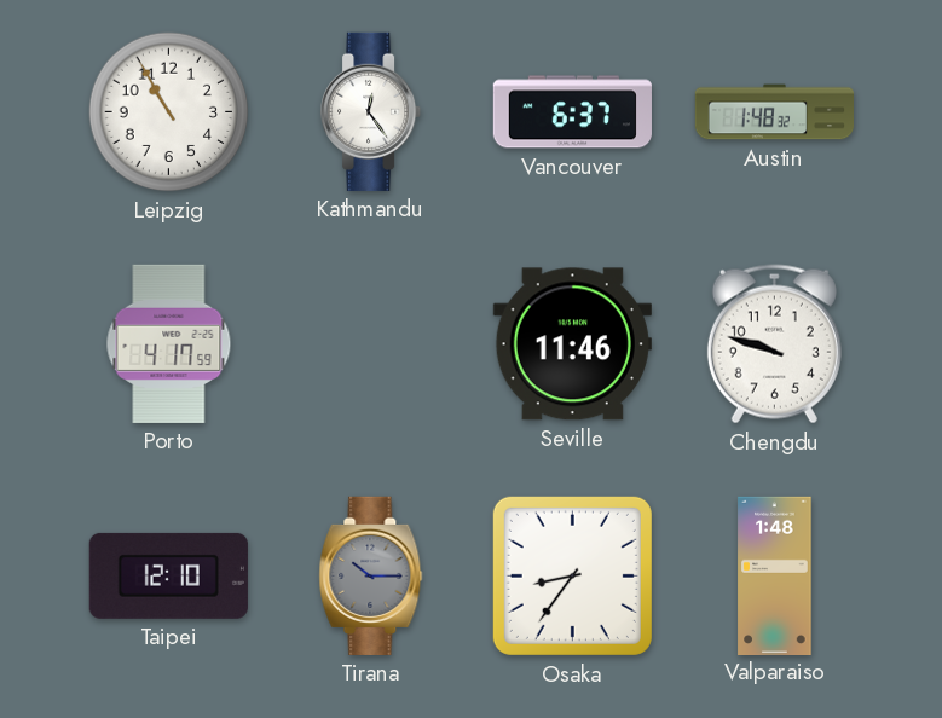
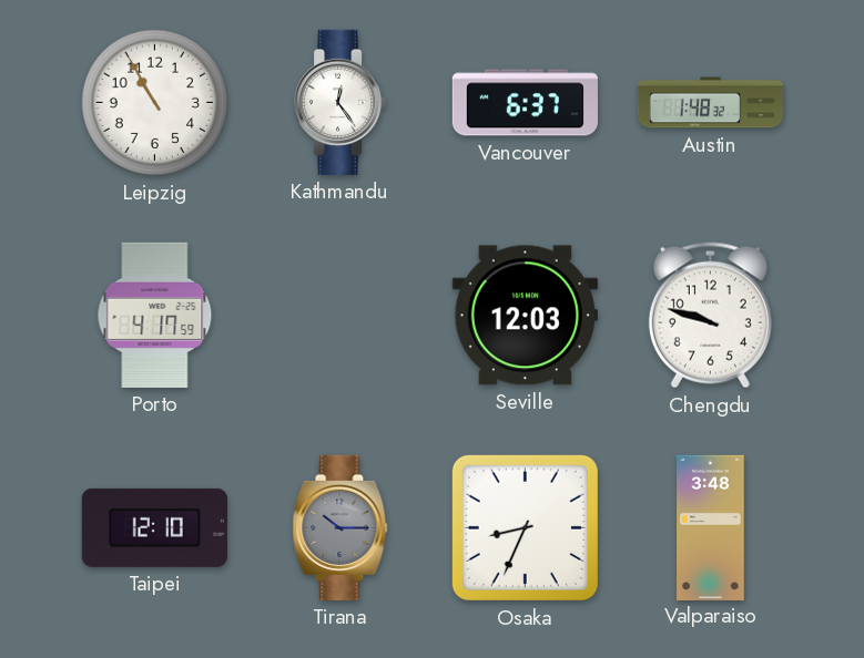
Seville: 11:46 -> 12:03
Osaka: 8:36 -> 8:34
Valparaiso: 1:48 -> 3:48
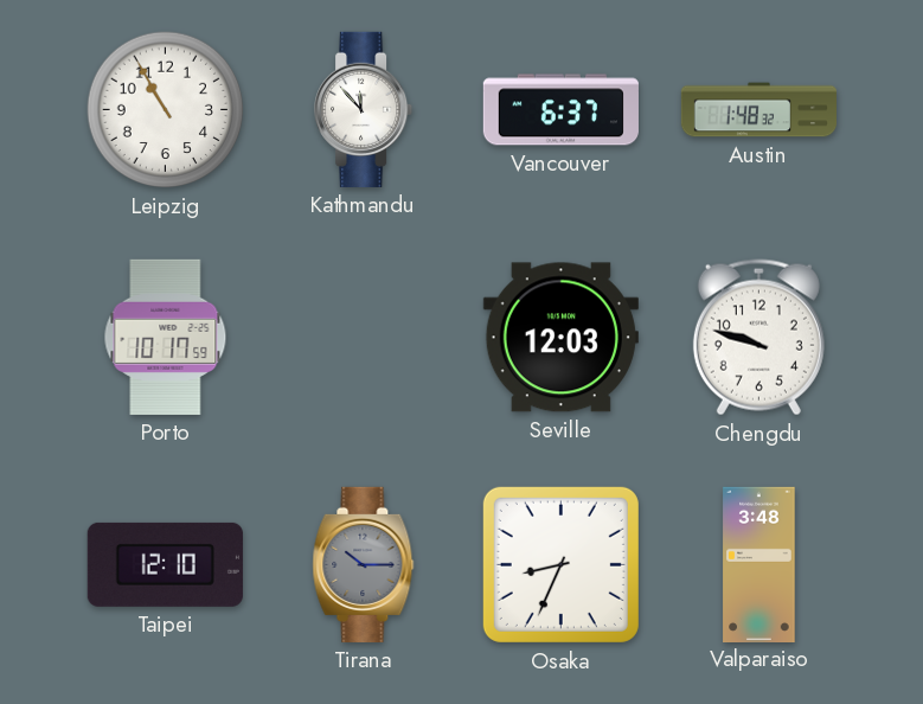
Kathmandu: 12:24 -> 11:53
Porto: 4:17 -> 10:17
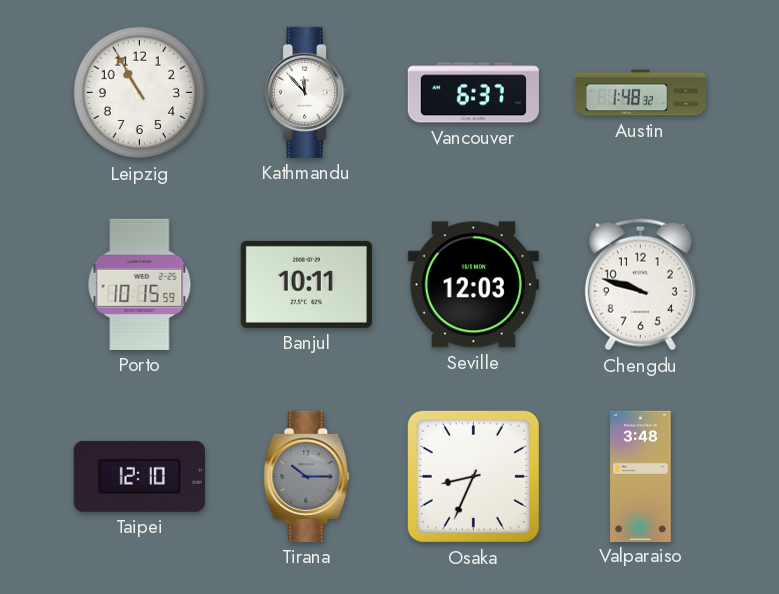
Porto: 10:17 -> 10:15
Banjul: none -> 10:11
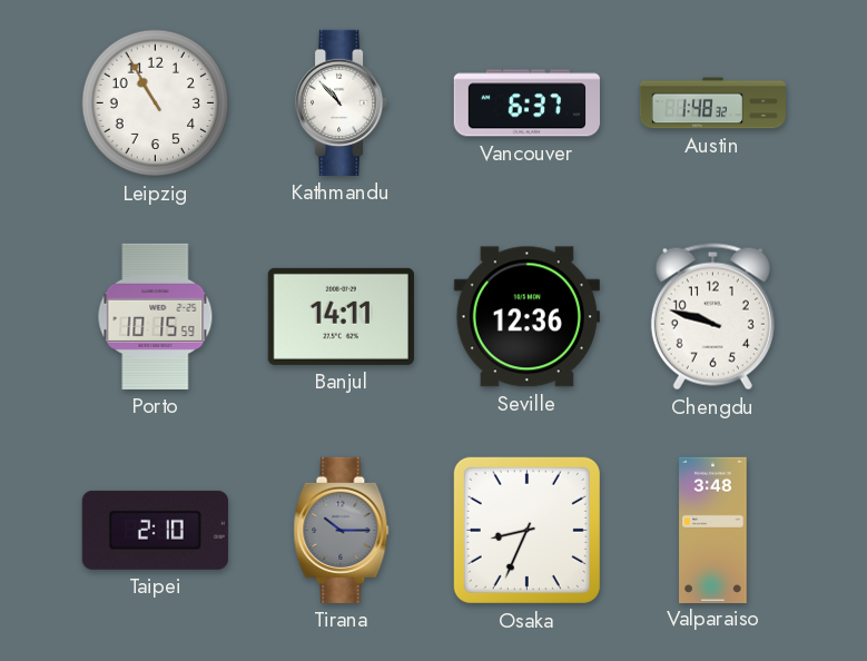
Kathmandu: 11:53 -> 10:53
Banjul: 10:11 -> 14:11
Seville: 12:03 -> 12:36
Taipei: 12:10 -> 2:10
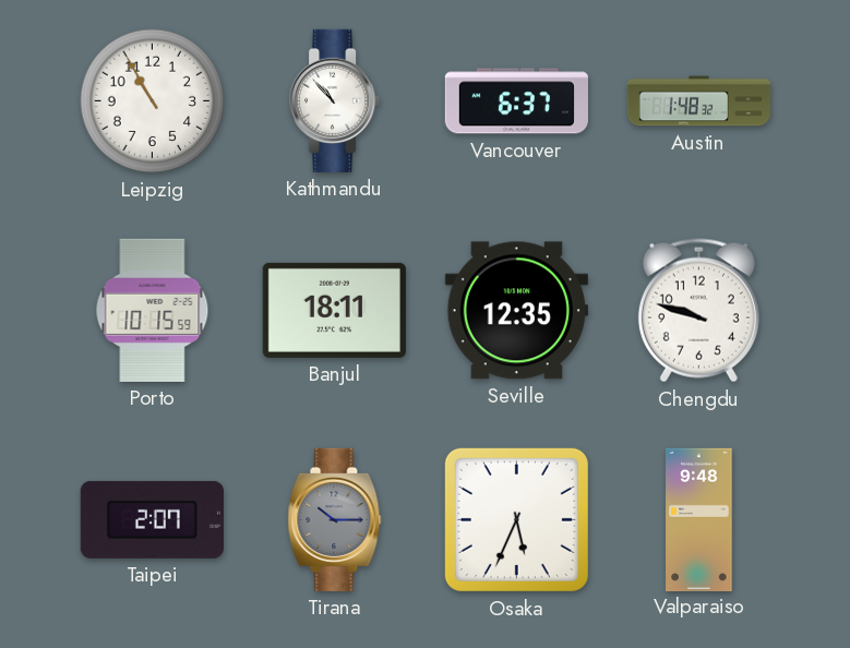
Banjul: 14:11 -> 18:11
Seville: 12:36 -> 12:35
Taipei: 2:10 -> 2:07
Osaka: 8:34 -> 5:34
Valparaiso: 3:48 -> 9:48
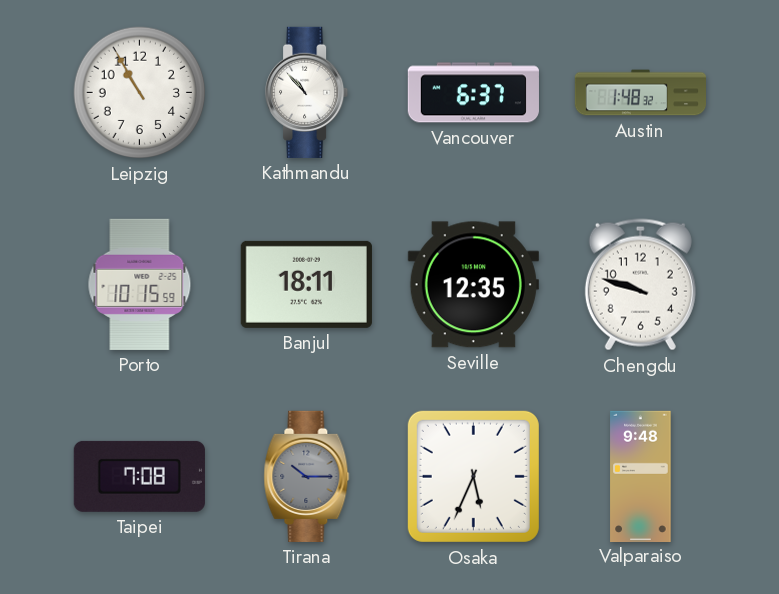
Taipei: 2:07 -> 7:08
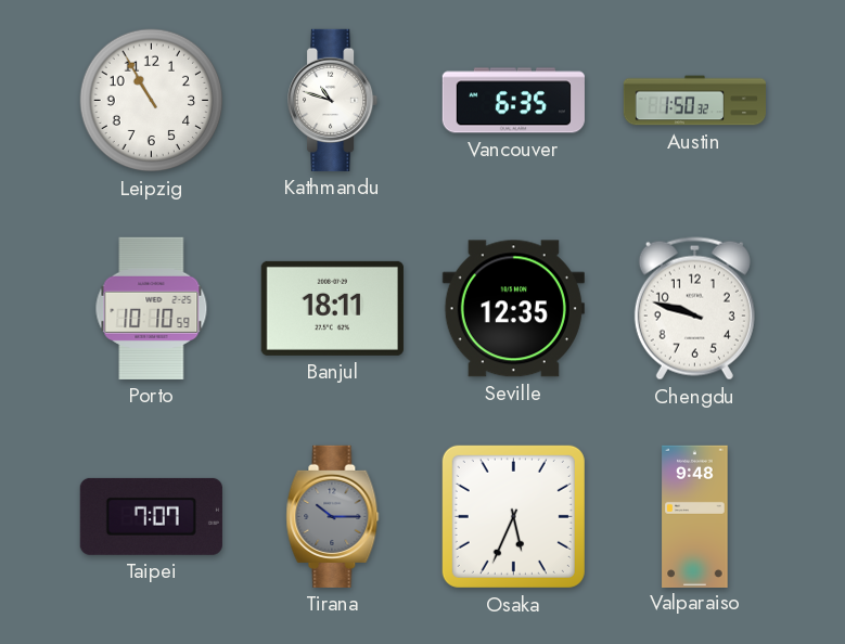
Kathmandu: 10:53 -> 10:48
Vancouver: 6:37 -> 6:35
Austin: 1:48 -> 1:50
Porto: 10:15 -> 10:10
Taipei: 7:08 -> 7:07
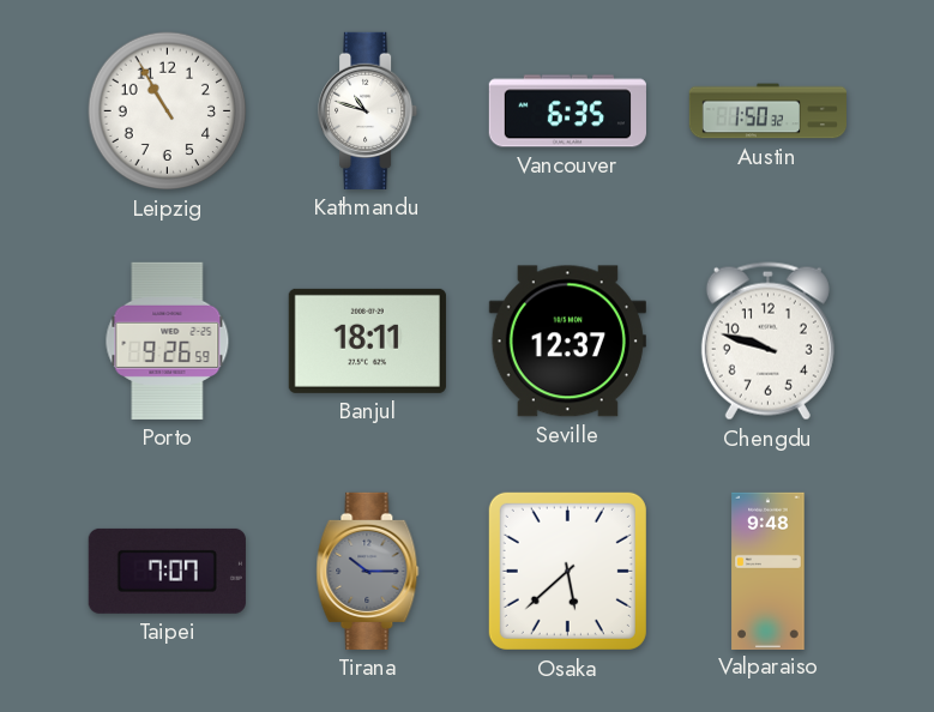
Porto: 10:10 -> 9:26
Seville: 12:35 -> 12:37
Osaka: 5:34 -> 5:38
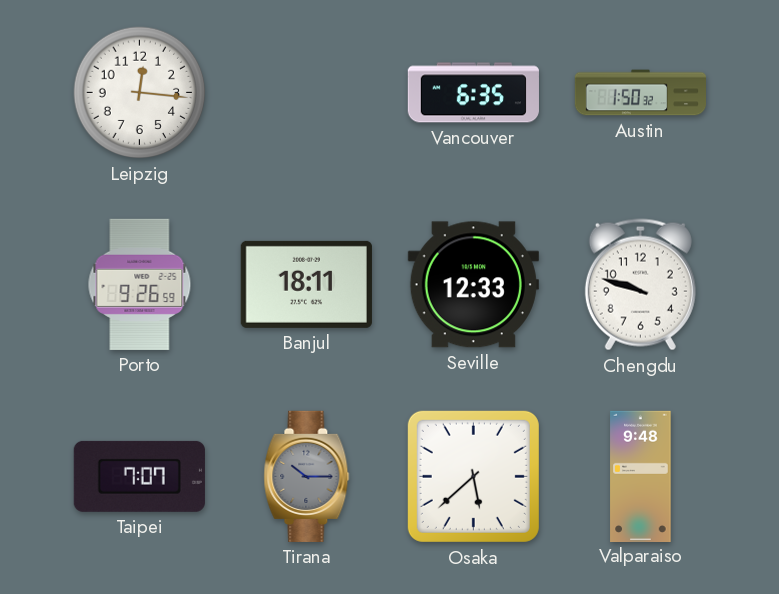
Leipzig: 10:55 -> 12:16
Kathmandu: 10:48 -> none
Seville: 12:37 -> 12:33
